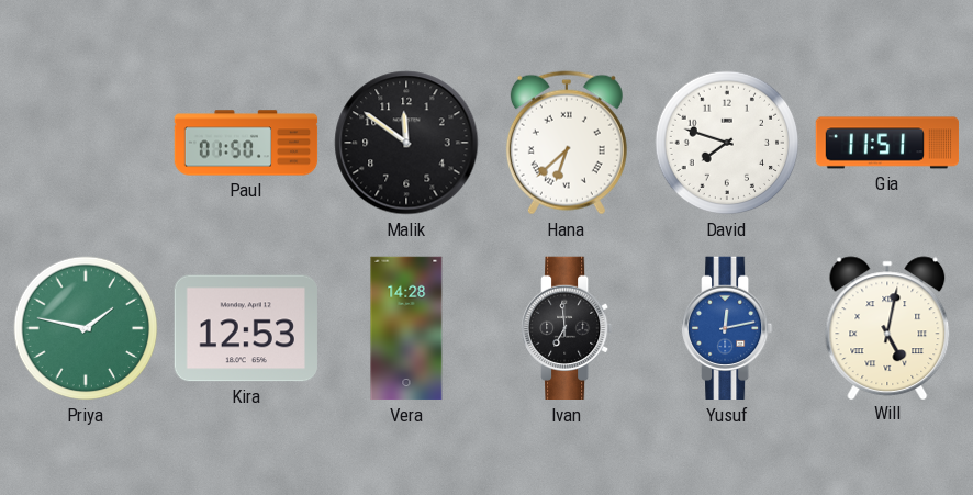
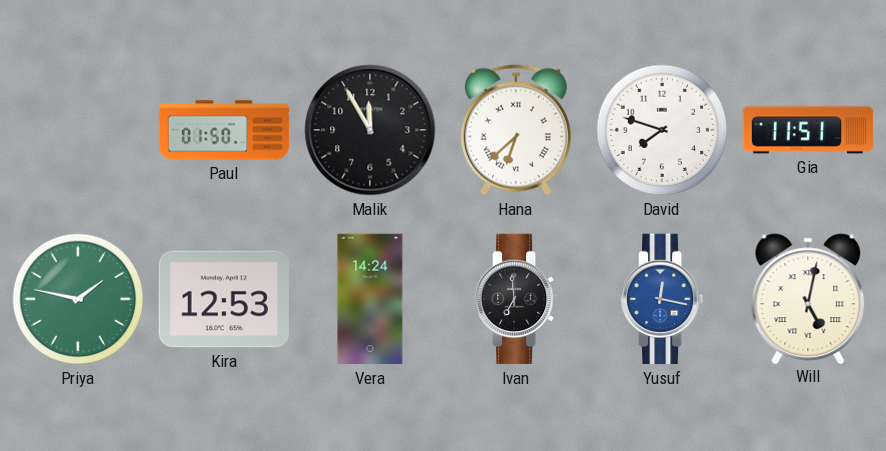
Malik: 11:51 -> 11:55
Vera: 14:28 -> 14:24
Yusuf: 12:13 -> 12:17
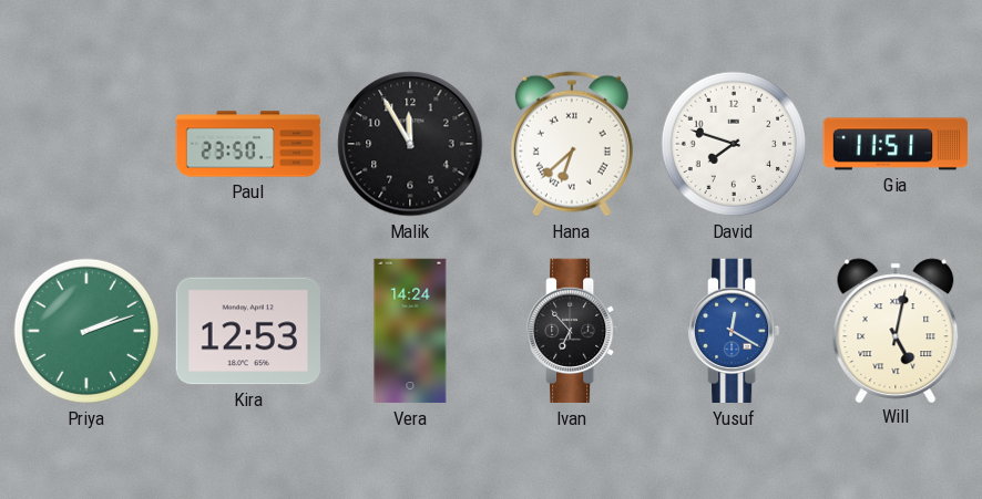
Paul: 01:50 -> 23:50
Priya: 1:47 -> 2:12
Ivan: 6:59 -> 6:53
Yusuf: 12:17 -> 12:20
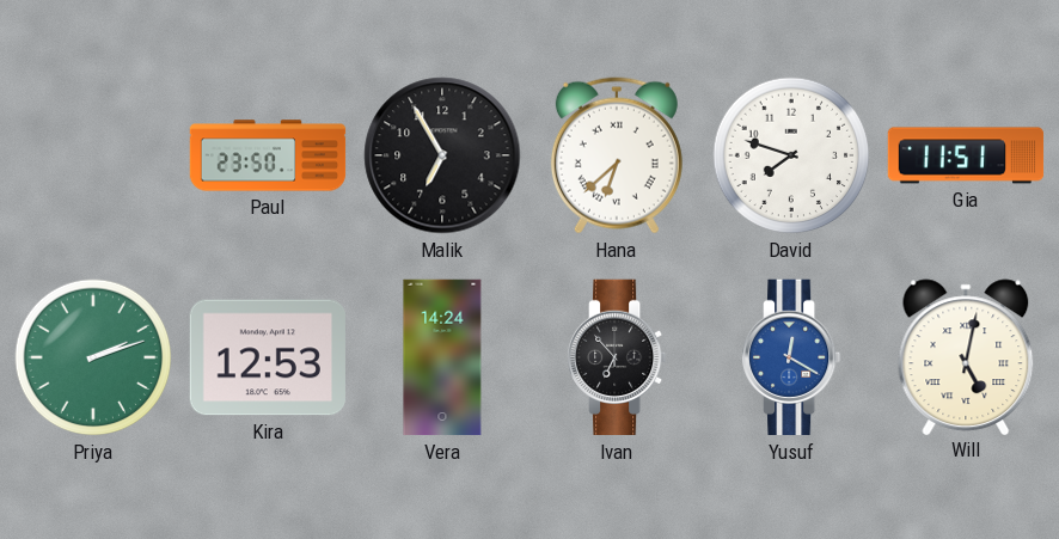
Malik: 11:55 -> 6:55
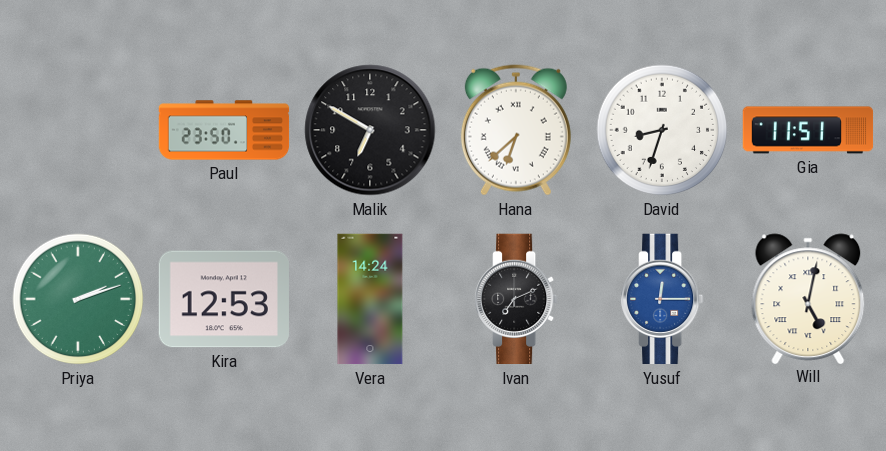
Malik: 6:55 -> 6:50
David: 7:48 -> 8:33
Ivan: 6:53 -> 7:11
Yusuf: 12:20 -> 12:15
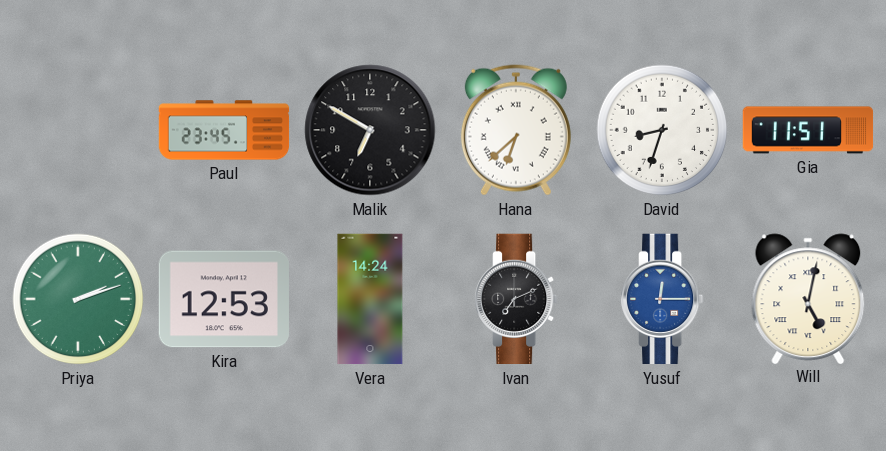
Paul: 23:50 -> 23:45
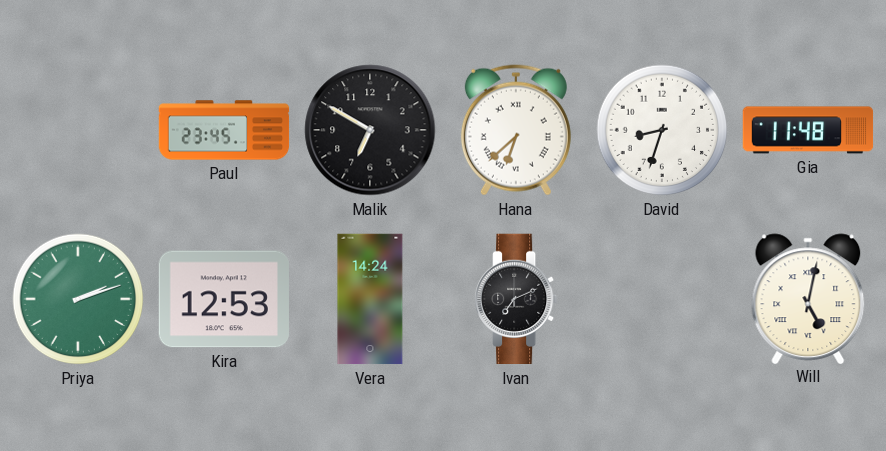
Gia: 11:51 -> 11:48
Yusuf: 12:15 -> none
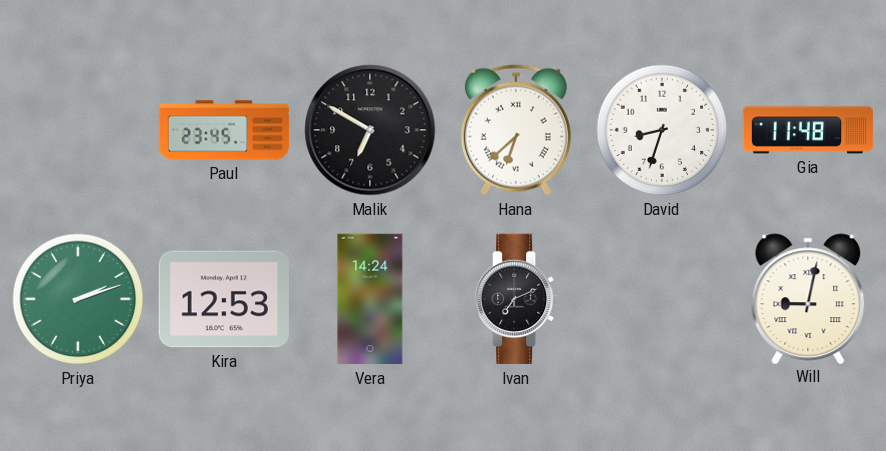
Will: 5:02 -> 9:02
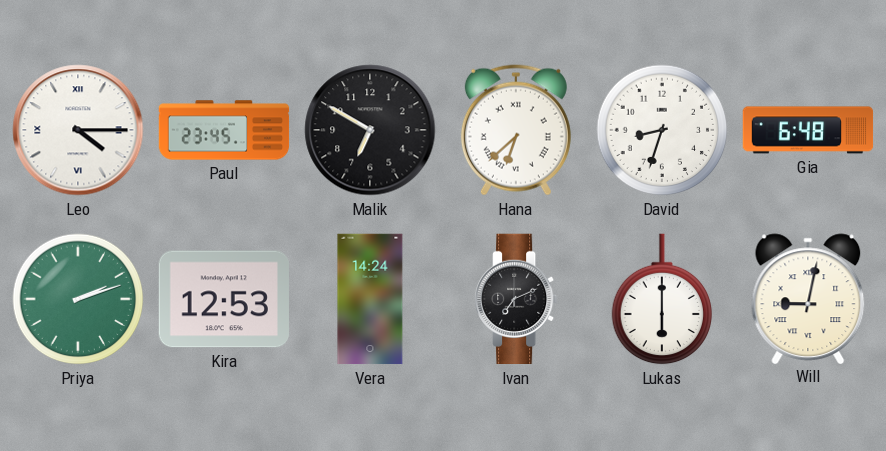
Leo: none -> 4:15
Gia: 11:48 -> 6:48
Lukas: none -> 6:00
